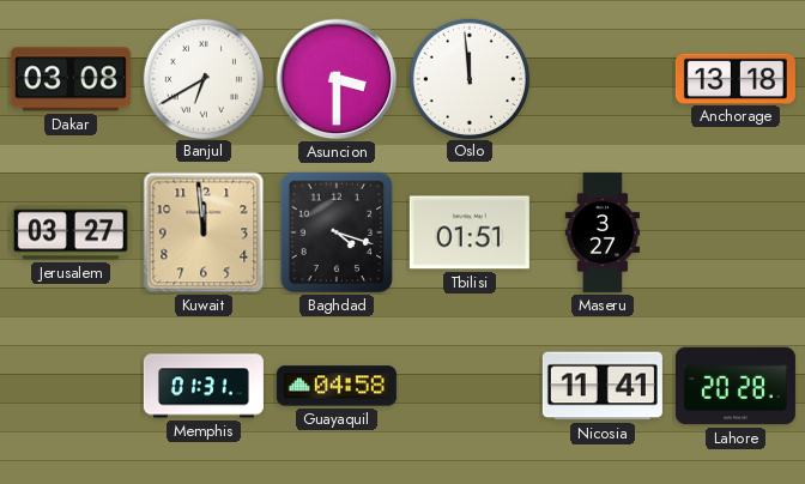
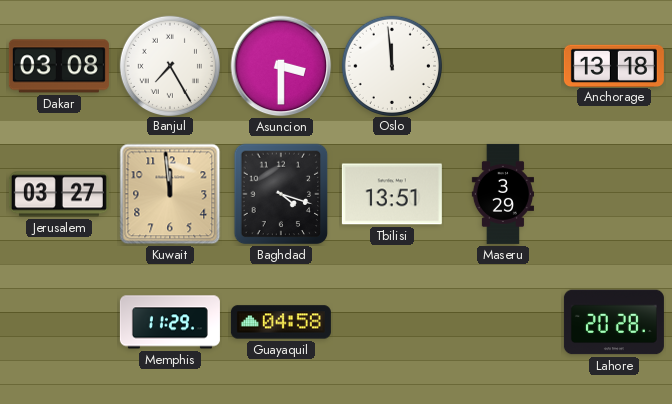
Banjul: 6:40 -> 7:25
Tbilisi: 01:51 -> 13:51
Maseru: 3:27 -> 3:29
Memphis: 01:31 -> 11:29
Nicosia: 11:41 -> none
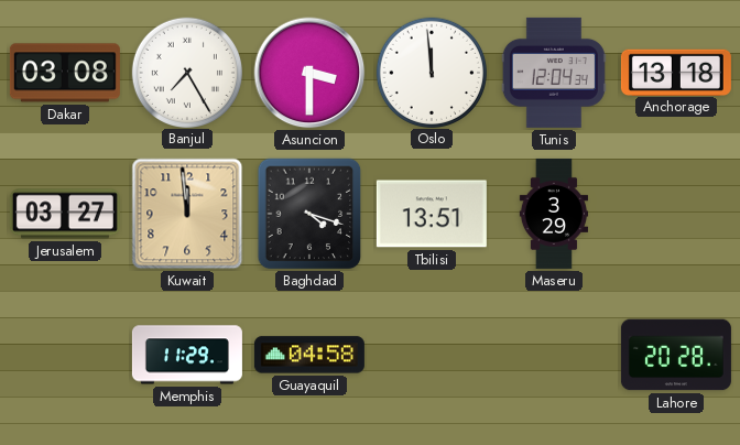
Tunis: none -> 12:04
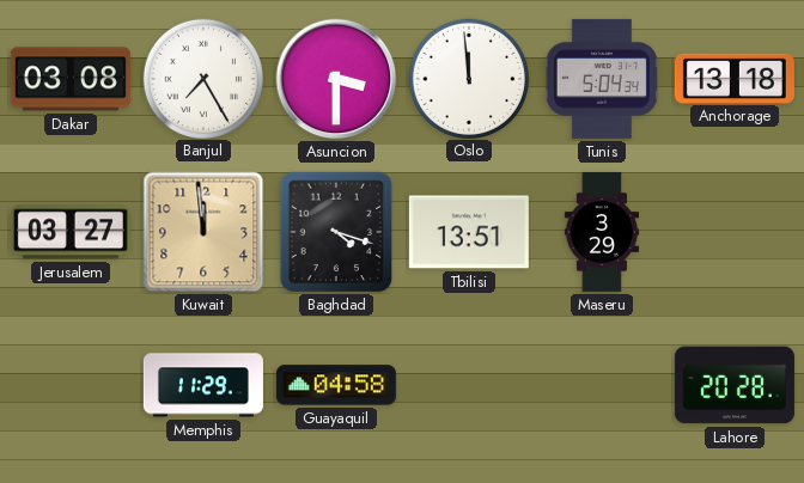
Tunis: 12:04 -> 5:04
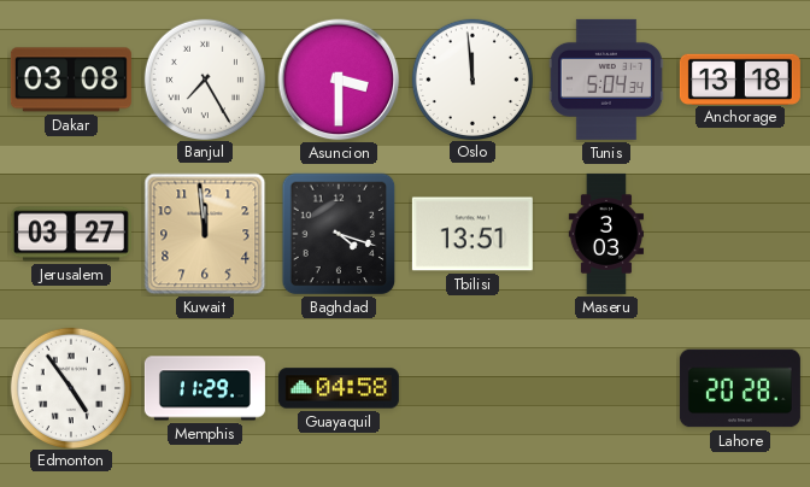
Maseru: 3:29 -> 3:03
Edmonton: none -> 4:54
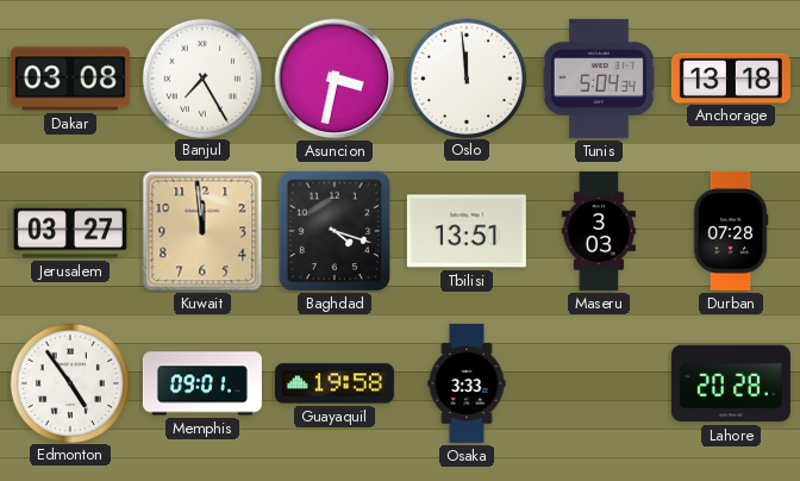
Asuncion: 3:30 -> 3:32
Durban: none -> 07:28
Memphis: 11:29 -> 09:01
Guayaquil: 04:58 -> 19:58
Osaka: none -> 3:33
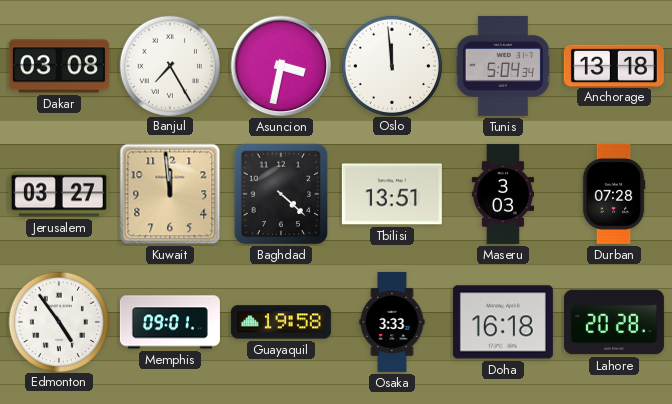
Baghdad: 4:18 -> 4:22
Doha: none -> 16:18
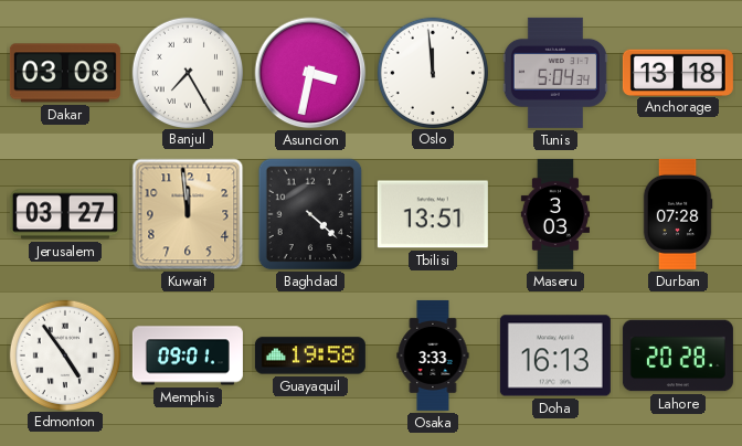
Doha: 16:18 -> 16:13
